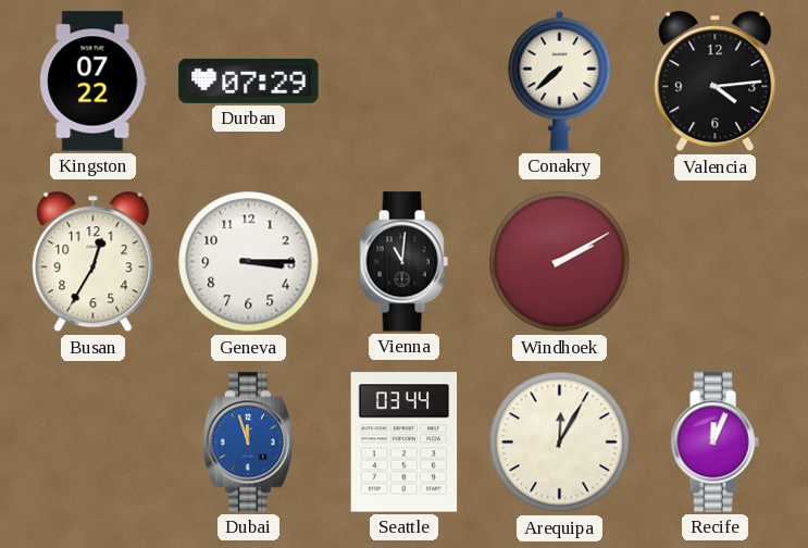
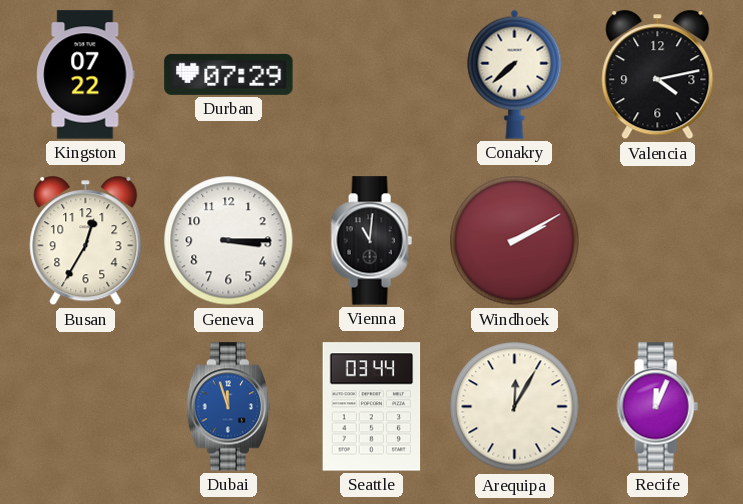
Valencia: 4:14 -> 4:13
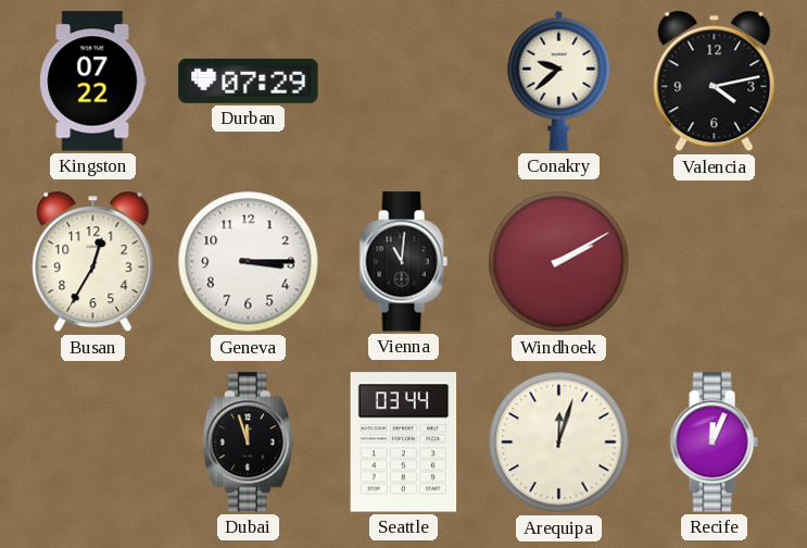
Conakry: 7:38 -> 9:38
Dubai dial: blue -> black
Arequipa: 12:05 -> 12:03
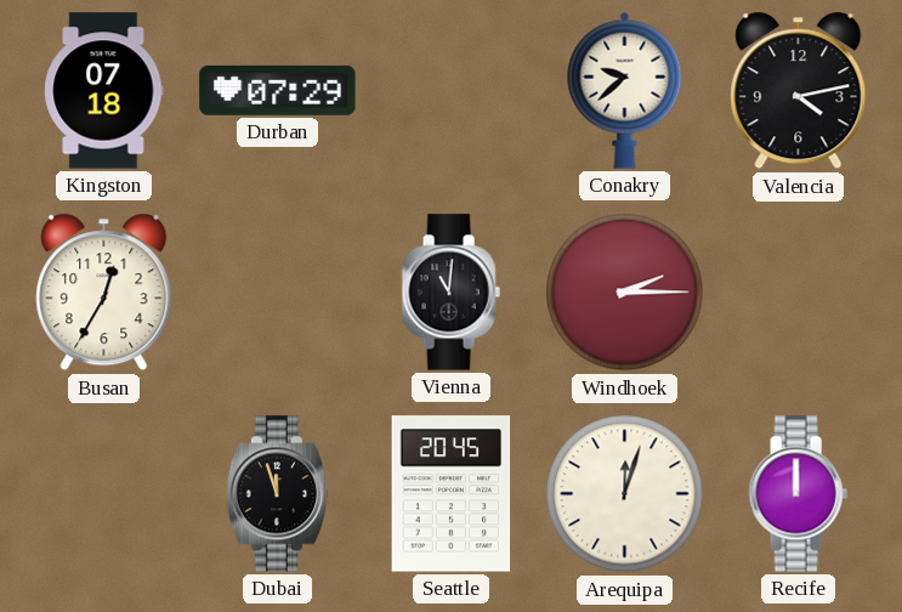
Kingston: 07:22 -> 07:18
Geneva: 3:15 -> none
Windhoek: 2:10 -> 2:15
Seattle: 03:44 -> 20:45
Recife: 12:04 -> 12:00
